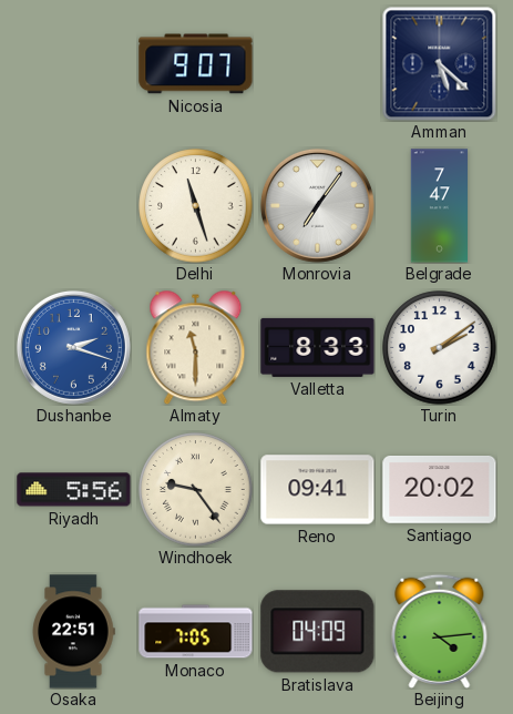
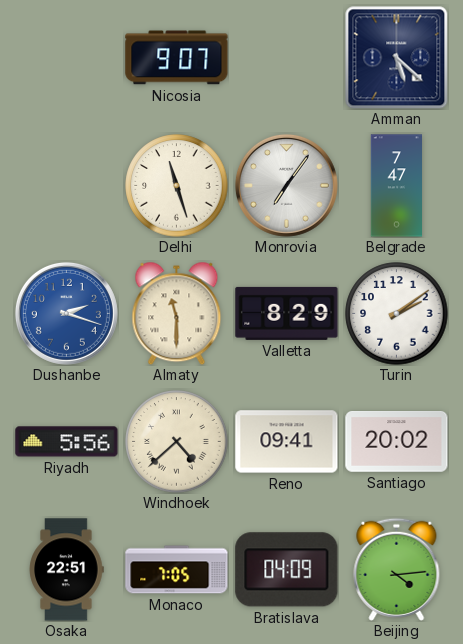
Valletta: 8:33 -> 8:29
Windhoek: 9:24 -> 4:38
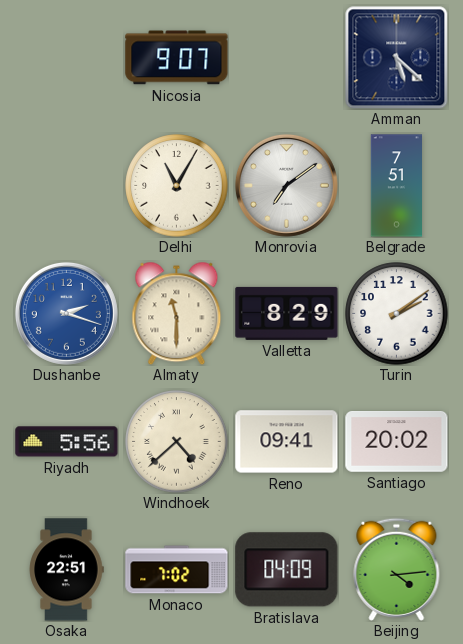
Delhi: 11:27 -> 11:05
Monrovia: 7:06 -> 7:09
Belgrade: 7:47 -> 7:51
Monaco: 7:05 -> 7:02
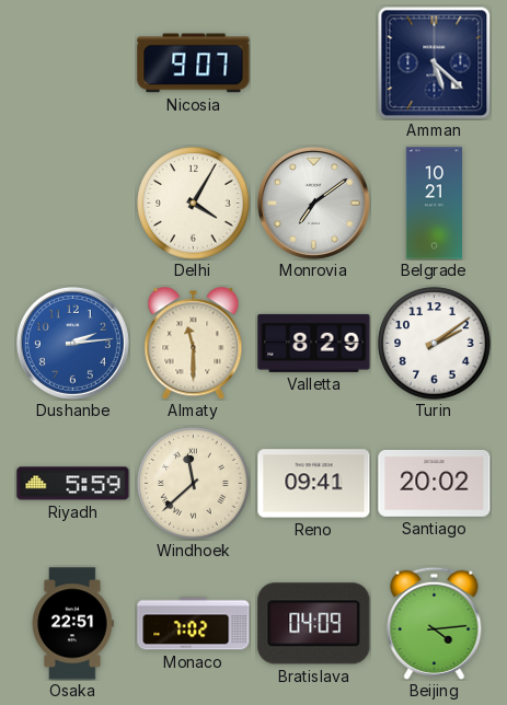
Delhi: 11:05 -> 4:05
Belgrade: 7:51 -> 10:21
Dushanbe: 2:18 -> 2:14
Riyadh: 5:56 -> 5:59
Windhoek: 4:38 -> 11:38
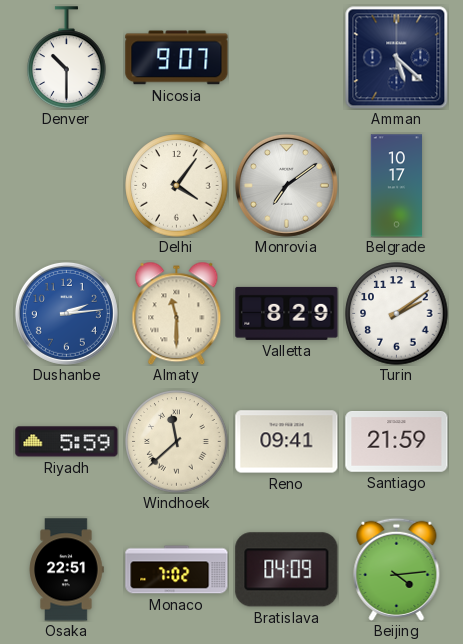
Denver: none -> 10:30
Delhi: 4:05 -> 4:06
Belgrade: 10:21 -> 10:17
Santiago: 20:02 -> 21:59
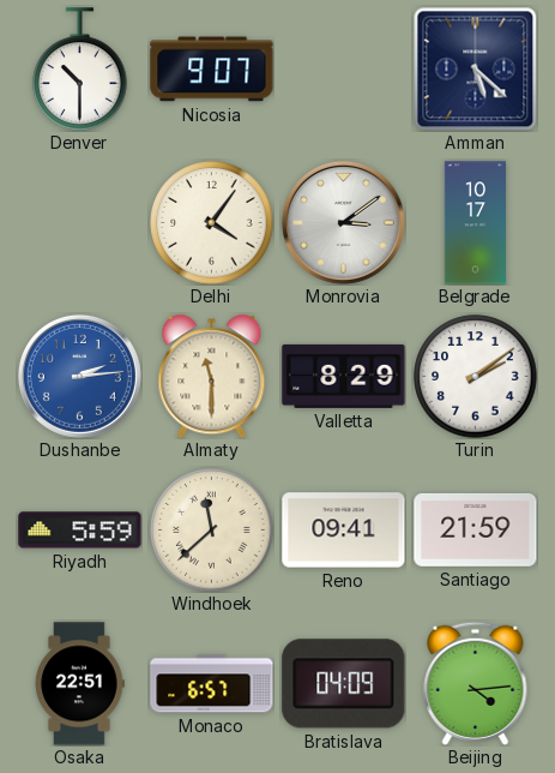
Monrovia: 7:09 -> 3:09
Monaco: 7:02 -> 6:57
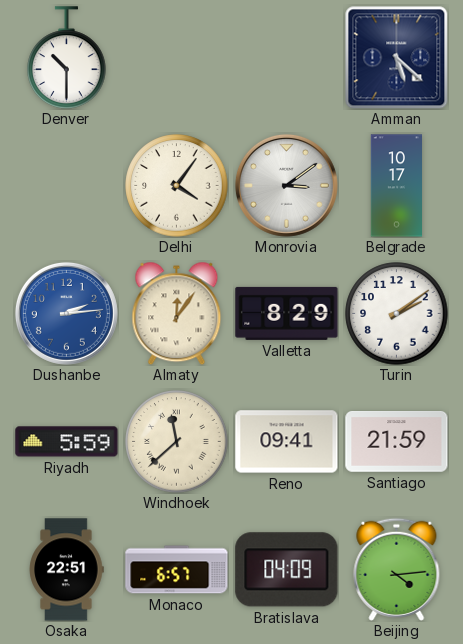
Nicosia: 9:07 -> none
Almaty: 11:30 -> 12:06
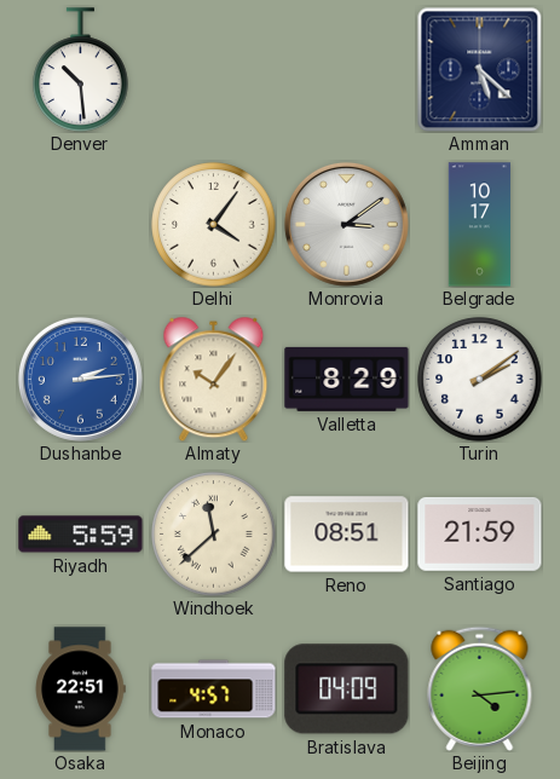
Denver: 10:30 -> 10:29
Almaty: 12:06 -> 10:06
Reno: 09:41 -> 08:51
Monaco: 6:57 -> 4:57
